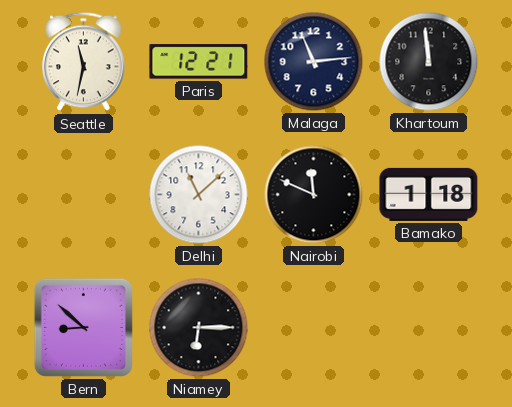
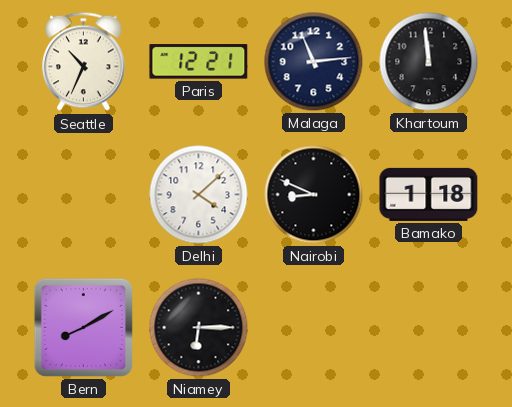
Seattle: 11:32 -> 10:34
Delhi: 11:08 -> 4:08
Nairobi: 11:49 -> 8:49
Bern: 8:52 -> 8:10
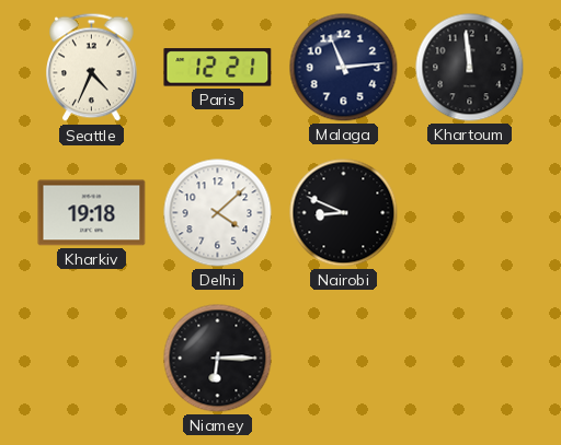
Seattle: 10:34 -> 4:34
Kharkiv: none -> 19:18
Bamako: 1:18 -> none
Bern: 8:10 -> none
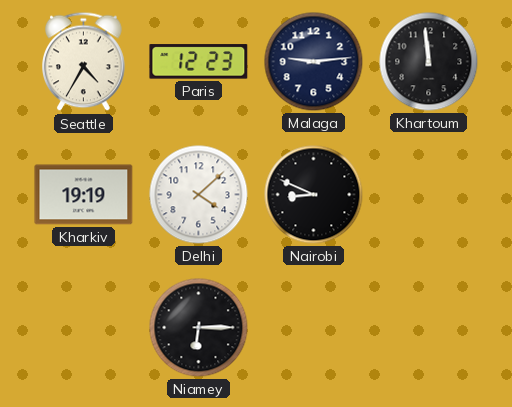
Seattle: 4:34 -> 4:35
Paris: 12:21 -> 12:23
Malaga: 11:14 -> 9:14
Kharkiv: 19:18 -> 19:19
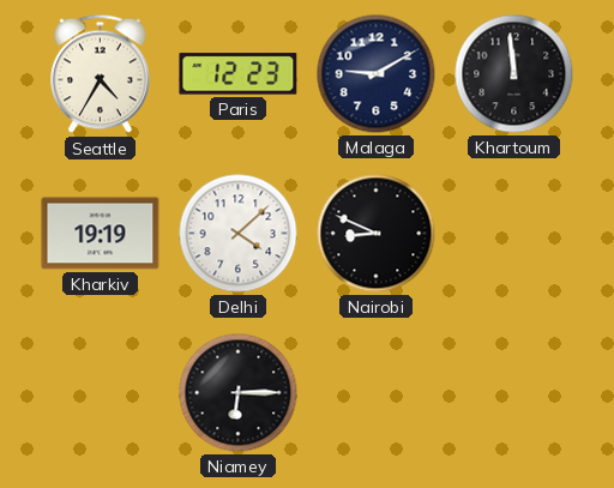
Malaga: 9:14 -> 9:10
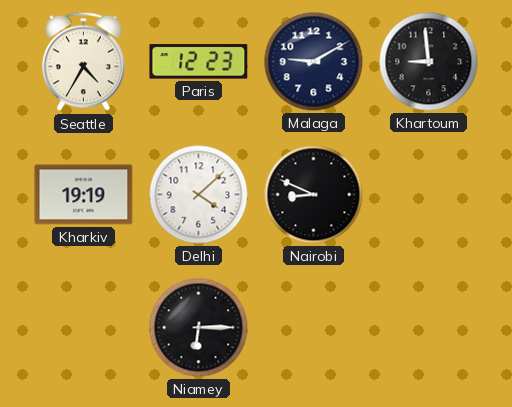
Khartoum: 11:59 -> 8:59
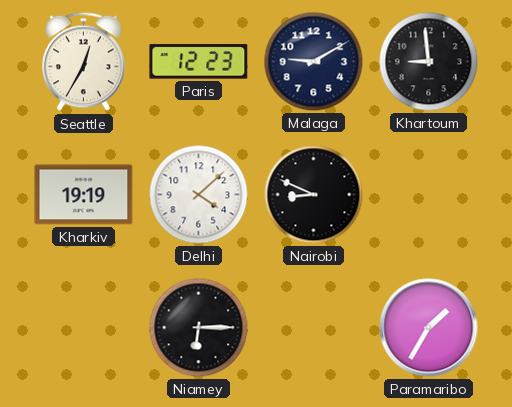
Seattle: 4:35 -> 12:35
Paramaribo: none -> 1:35
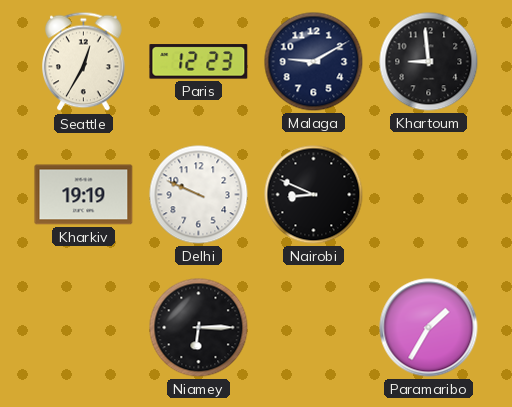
Delhi: 4:08 -> 9:49
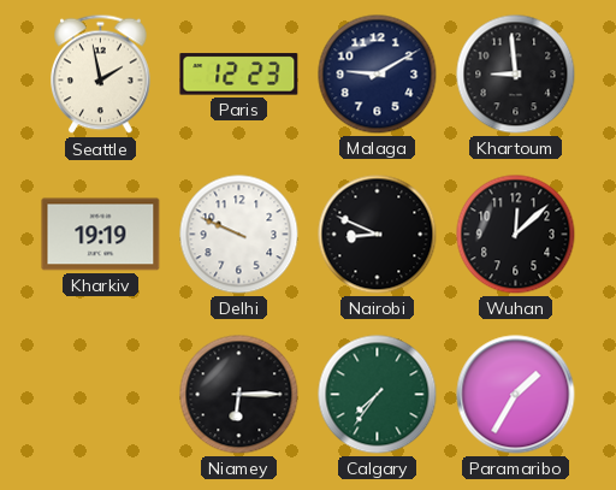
Seattle: 12:35 -> 1:58
Wuhan: none -> 12:08
Calgary: none -> 7:36
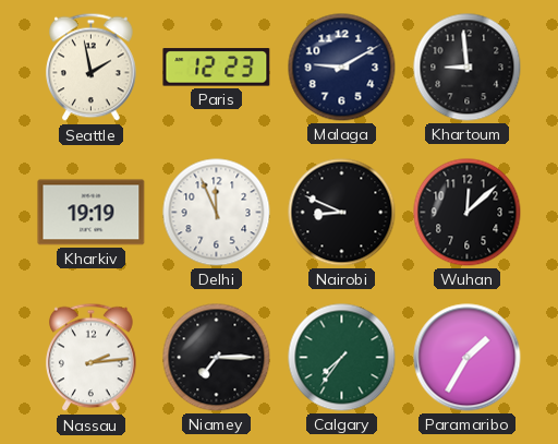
Delhi: 9:49 -> 11:56
Nassau: none -> 2:14
Niamey: 6:15 -> 7:15
